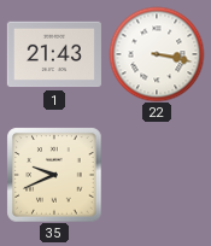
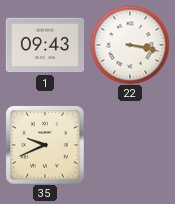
1: 21:43 -> 09:43
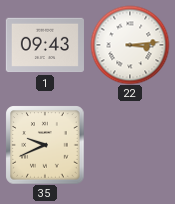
22: 3:17 -> 3:14
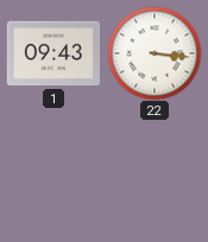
22: 3:14 -> 3:16
35: 9:41 -> none
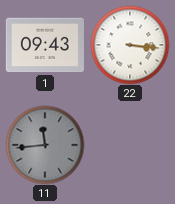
11: none -> 11:44
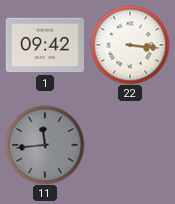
1: 09:43 -> 09:42
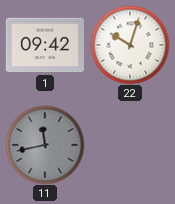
22: 3:16 -> 10:03
11: 11:44 -> 11:43
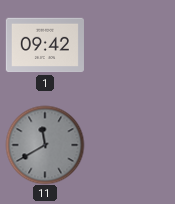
22: 10:03 -> none
11: 11:43 -> 11:40
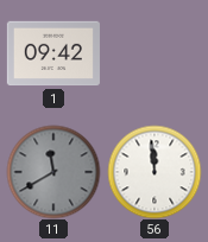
56: none -> 11:59
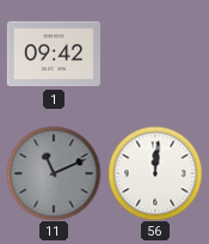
11: 11:40 -> 11:11
56: 11:59 -> 12:01
